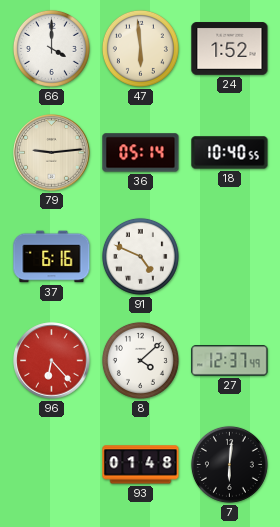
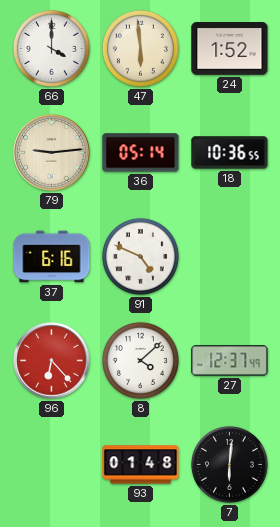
18: 10:40 -> 10:36
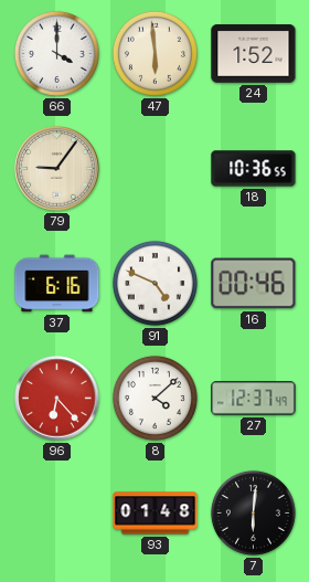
79: 9:14 -> 9:06
36: 05:14 -> none
16: none -> 00:46
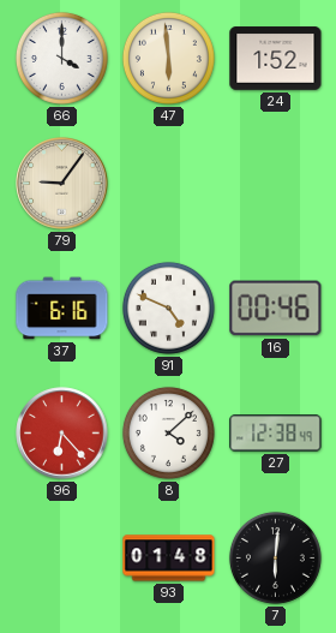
18: 10:36 -> none
27: 12:37 -> 12:38
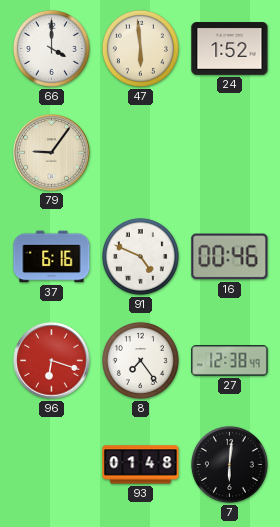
96: 6:23 -> 6:18
8: 4:08 -> 7:24
